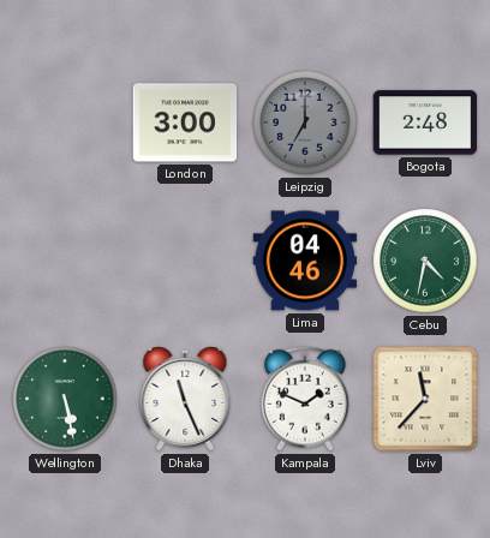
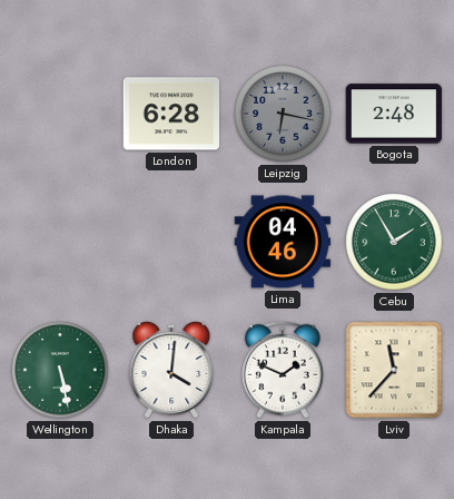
London: 3:00 -> 6:28
Leipzig: 7:00 -> 6:17
Cebu: 4:32 -> 1:55
Dhaka: 11:26 -> 4:01
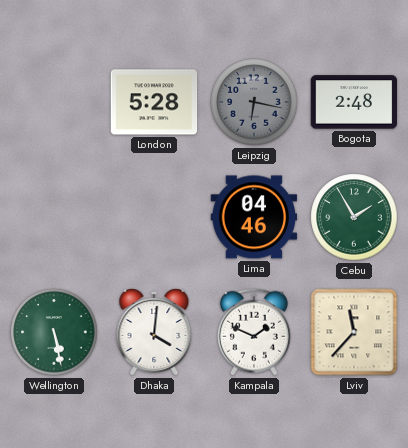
London: 6:28 -> 5:28
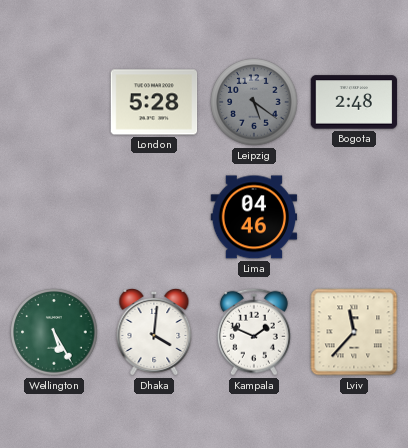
Leipzig: 6:17 -> 5:21
Cebu: 1:55 -> none
Wellington: 5:28 -> 5:25
